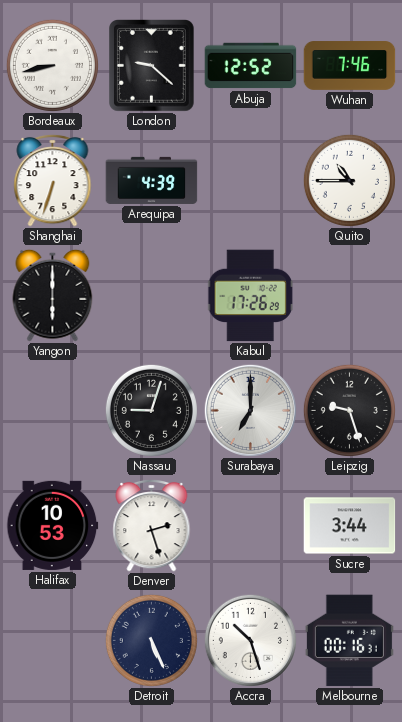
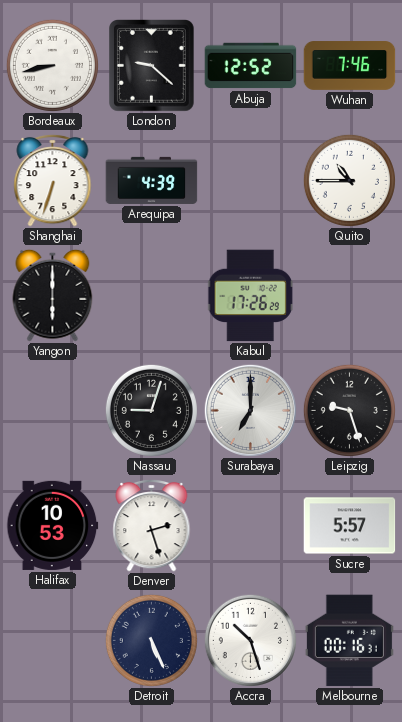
Sucre: 3:44 -> 5:57
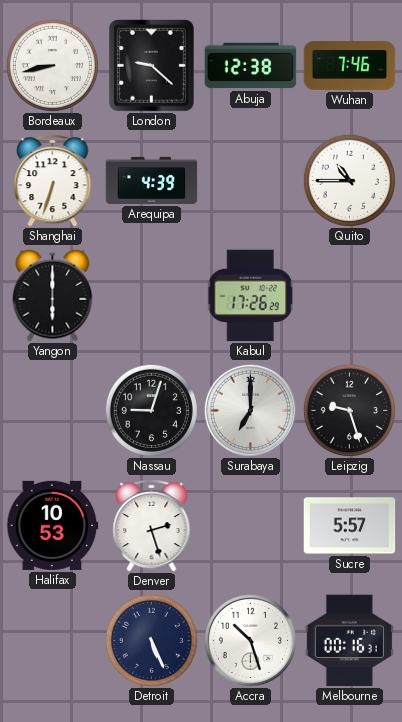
Abuja: 12:52 -> 12:38
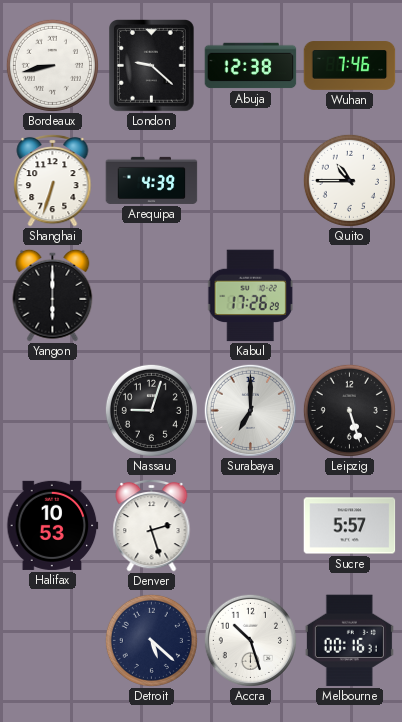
Leipzig: 9:27 -> 5:27
Detroit: 5:26 -> 5:22
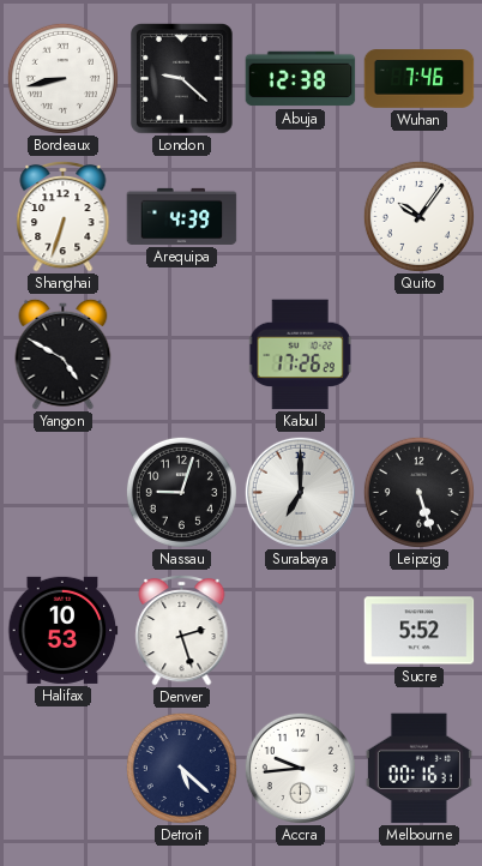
Quito: 10:45 -> 10:06
Yangon: 6:00 -> 4:50
Sucre: 5:57 -> 5:52
Accra: 10:27 -> 9:44
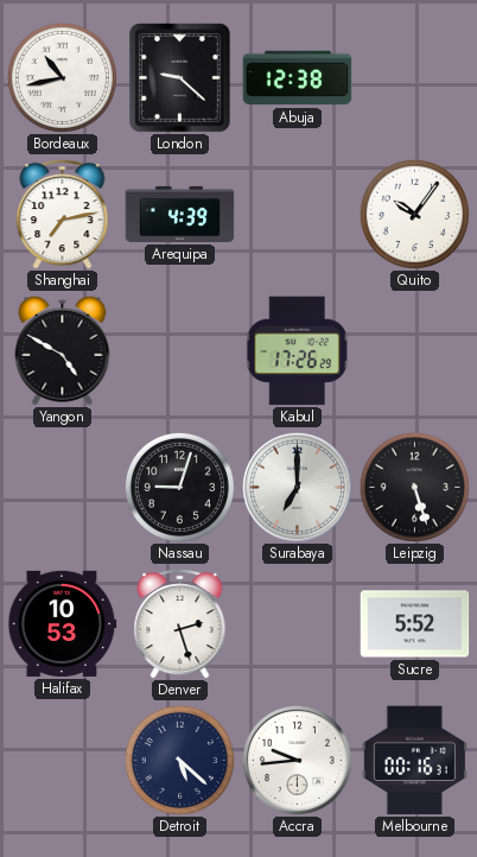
Bordeaux: 8:43 -> 10:43
Wuhan: 7:46 -> none
Shanghai: 6:33 -> 7:13
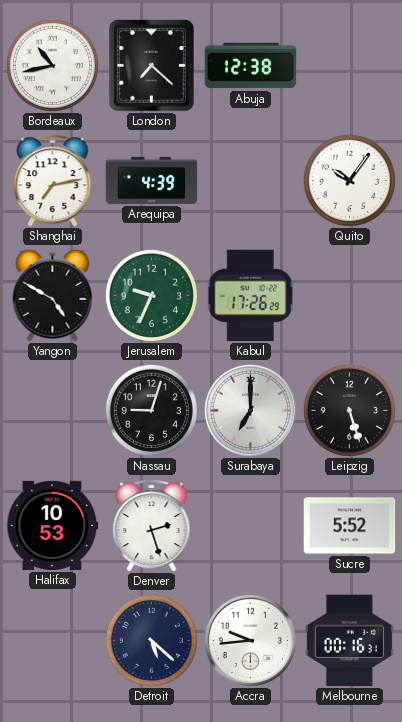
London: 9:22 -> 7:22
Jerusalem: none -> 9:34
